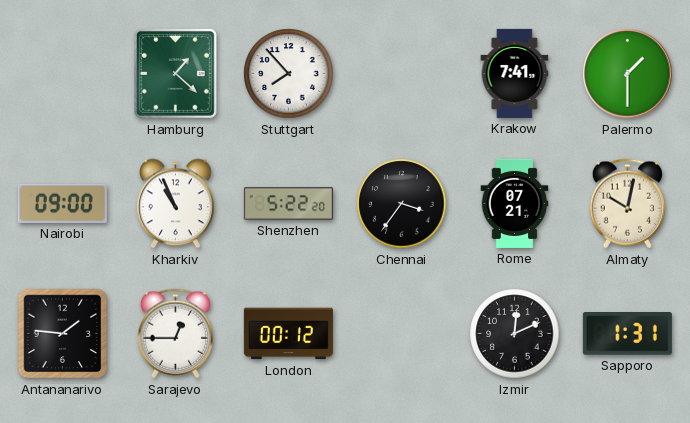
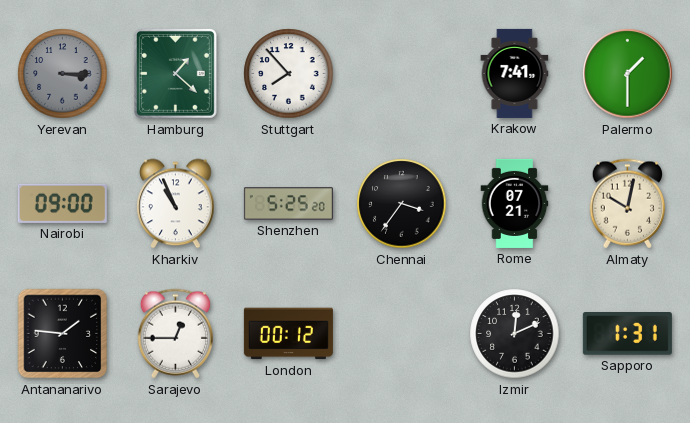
Yerevan: none -> 3:15
Shenzhen: 5:22 -> 5:25
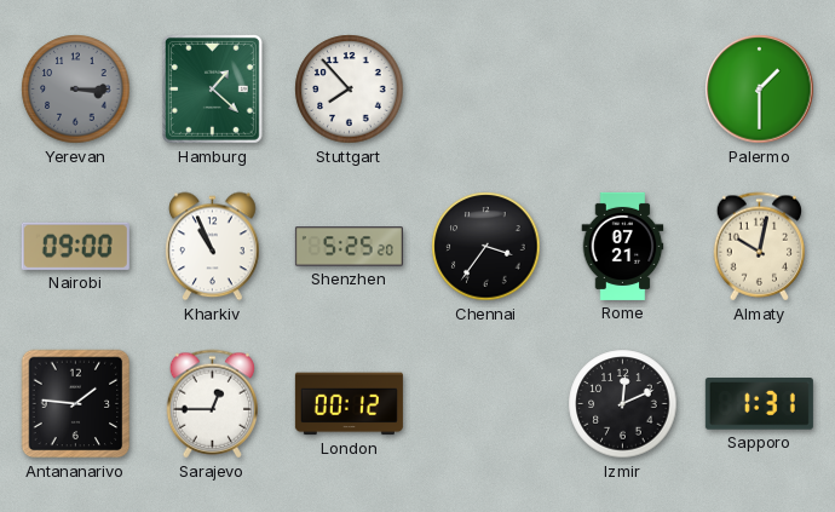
Krakow: 7:41 -> none
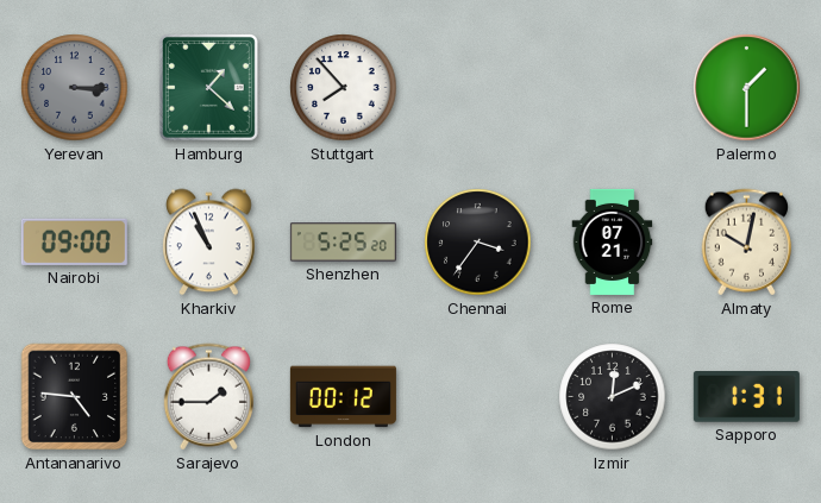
Antananarivo: 1:46 -> 4:46
Sarajevo: 12:45 -> 1:45
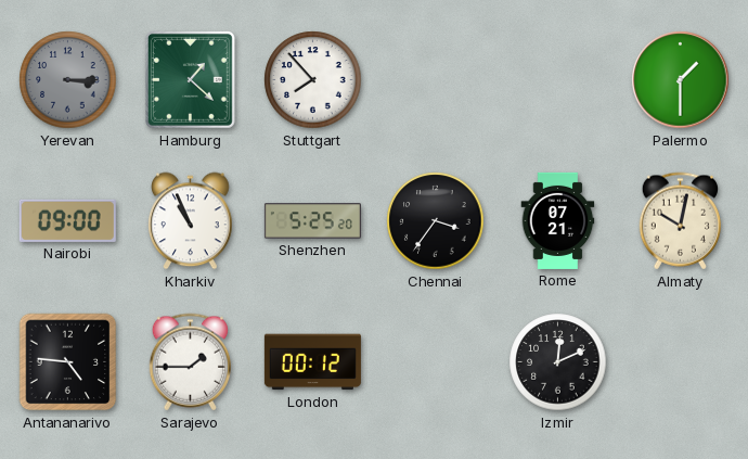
Sapporo: 1:31 -> none
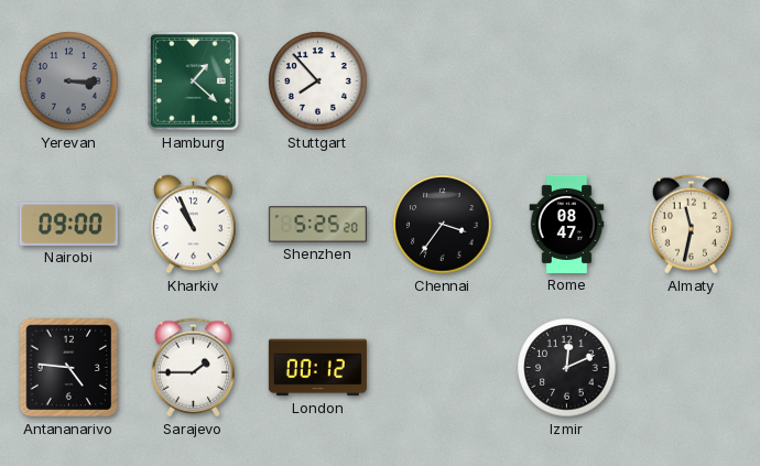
Palermo: 1:30 -> none
Rome: 07:21 -> 08:47
Almaty: 10:02 -> 11:32
